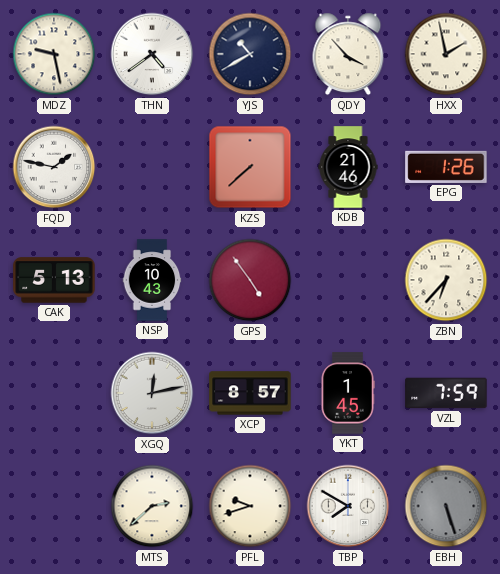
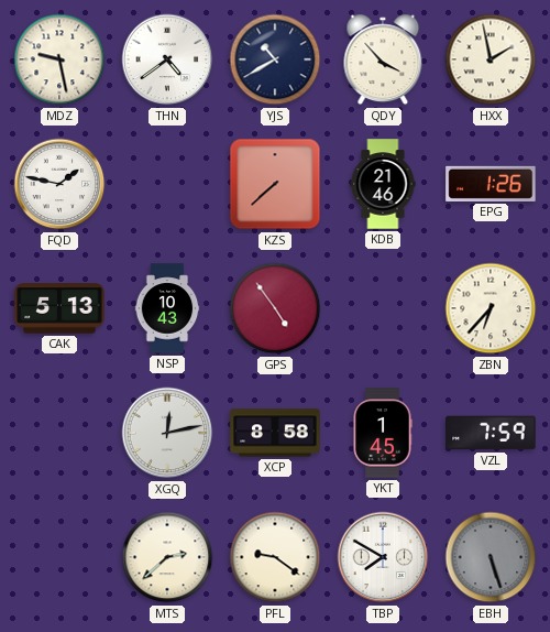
XCP: 8:57 -> 8:58
PFL: 9:42 -> 9:21
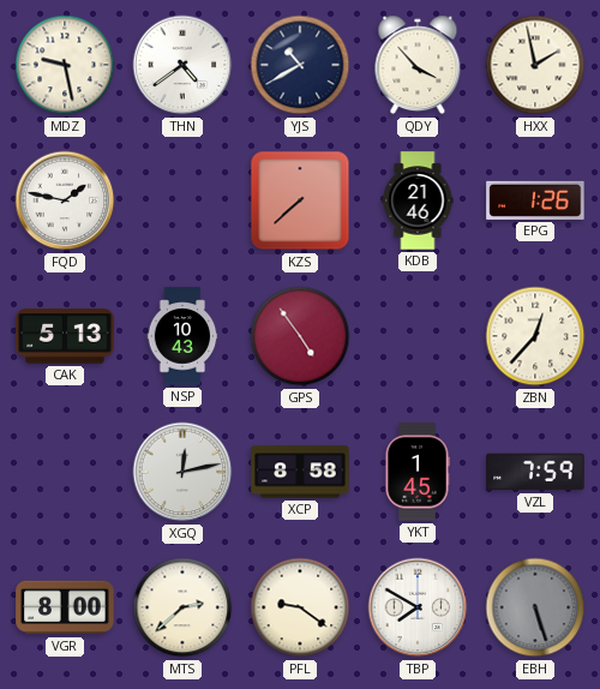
ZBN: 6:37 -> 12:37
VGR: none -> 8:00
